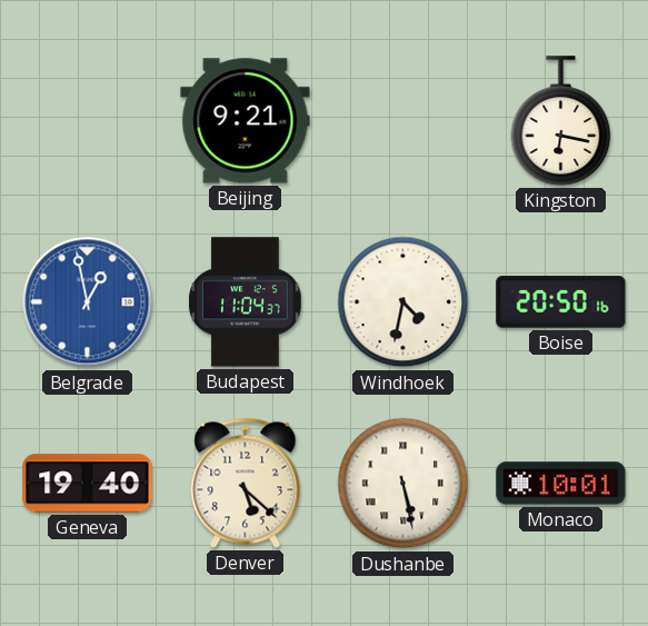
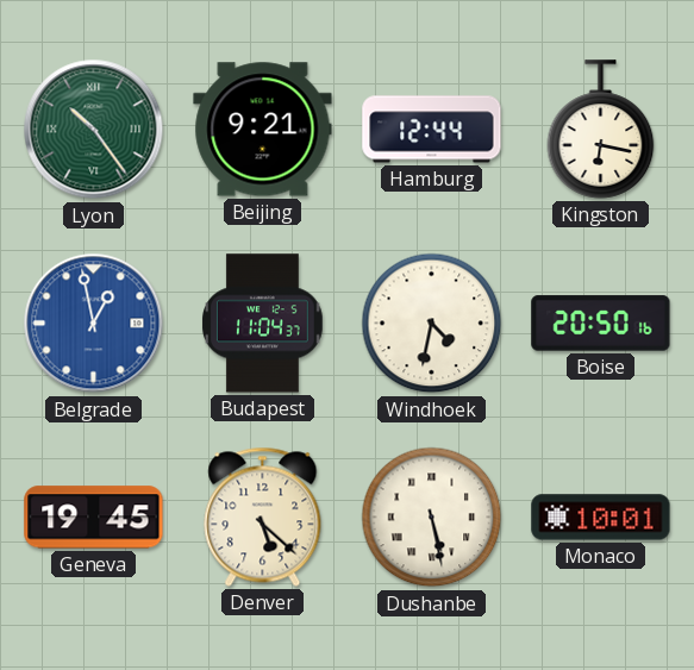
Lyon: none -> 10:24
Hamburg: none -> 12:44
Geneva: 19:40 -> 19:45
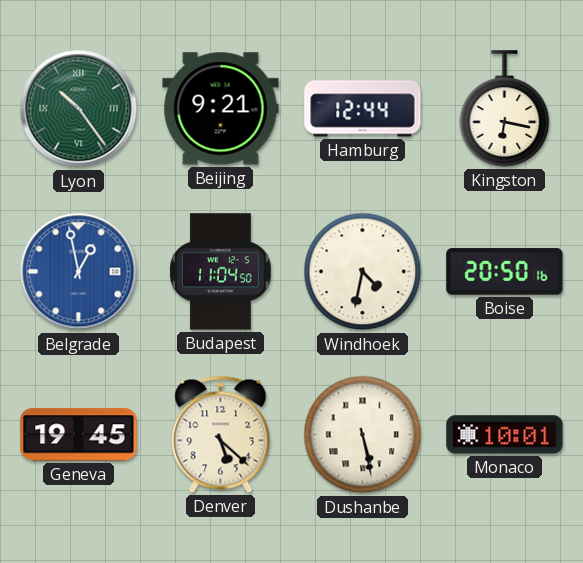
Budapest: 11:04:37 -> 11:04:50
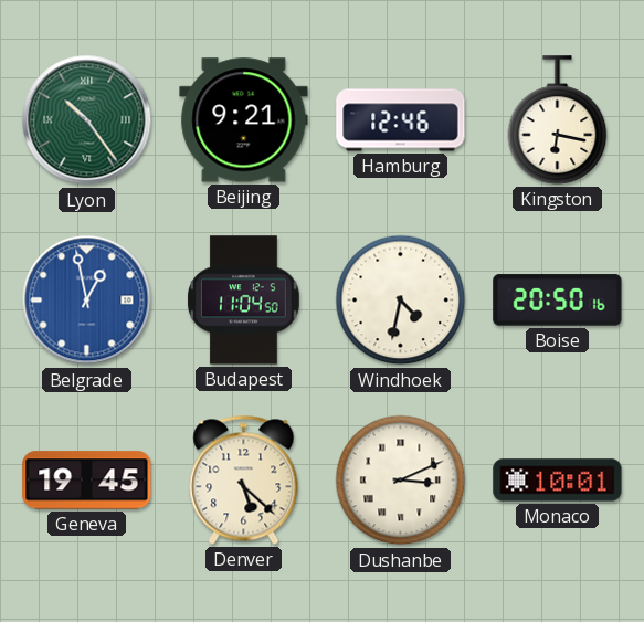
Hamburg: 12:44 -> 12:46
Dushanbe: 5:28 -> 3:11
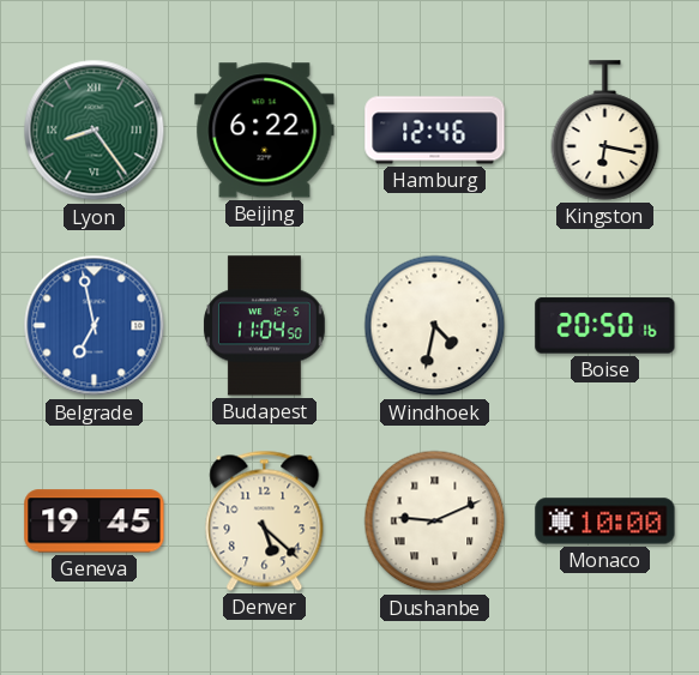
Lyon: 10:24 -> 8:24
Beijing: 9:21 -> 6:22
Belgrade: 12:58 -> 6:58
Dushanbe: 3:11 -> 9:11
Monaco: 10:01 -> 10:00
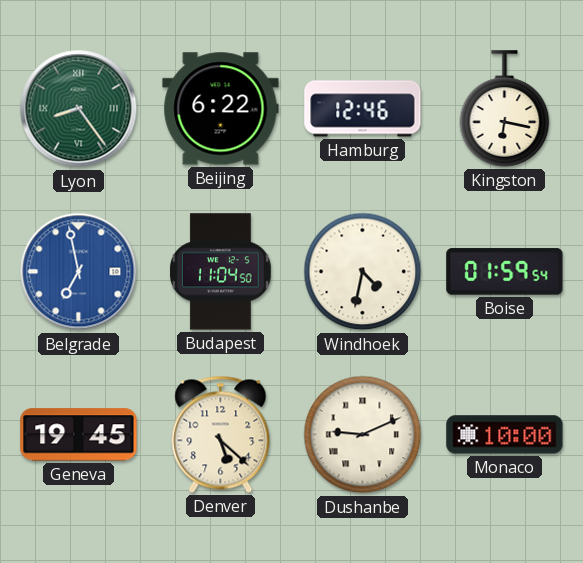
Boise: 20:50 -> 01:59
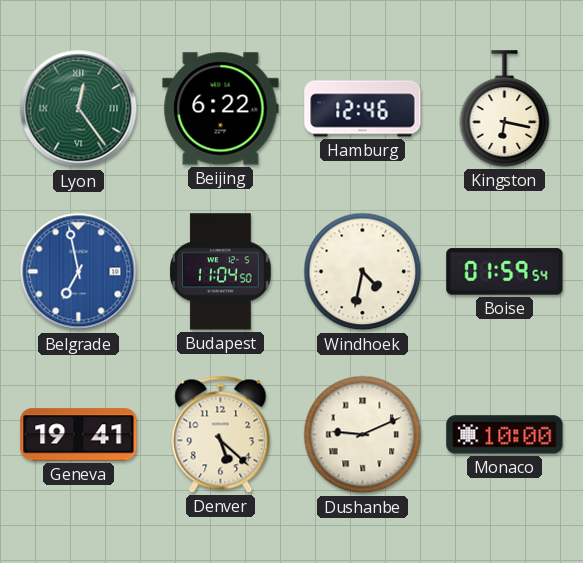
Lyon: 8:24 -> 12:24
Geneva: 19:45 -> 19:41
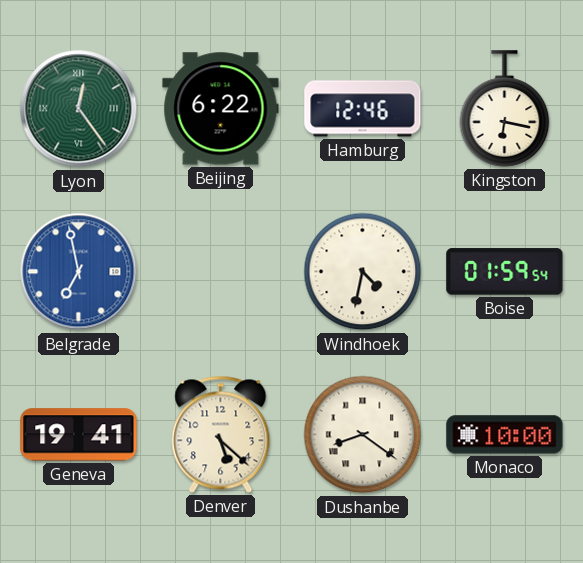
Budapest: 11:04 -> none
Dushanbe: 9:11 -> 8:21
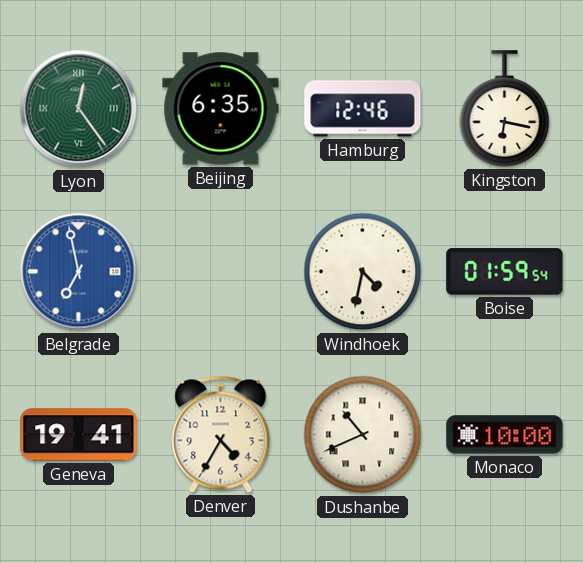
Beijing: 6:22 -> 6:35
Denver: 5:22 -> 4:35
Dushanbe: 8:21 -> 10:41
